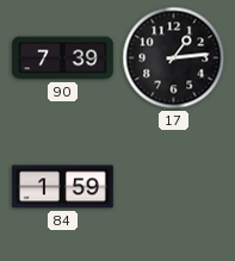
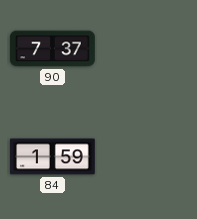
90: 7:39 -> 7:37
17: 1:14 -> none
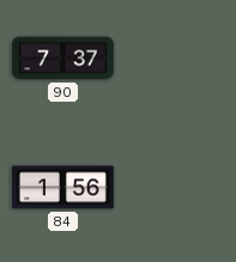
84: 1:59 -> 1:56
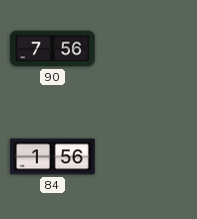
90: 7:37 -> 7:56
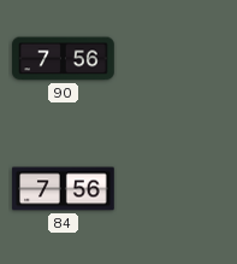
84: 1:56 -> 7:56
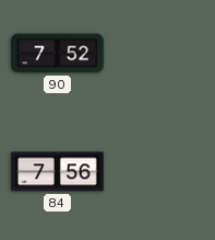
90: 7:56 -> 7:52
